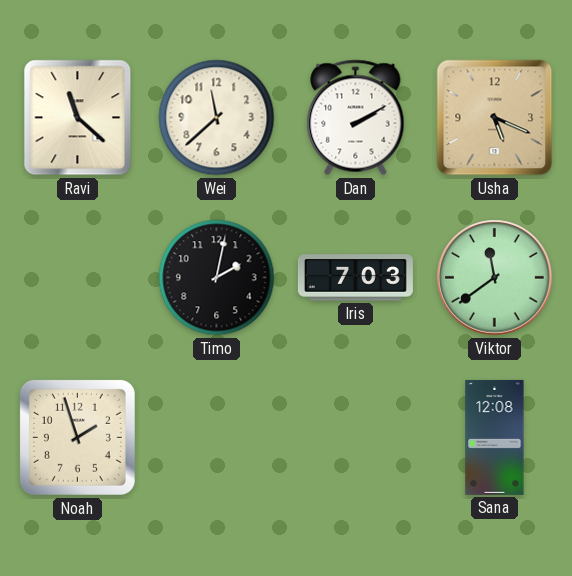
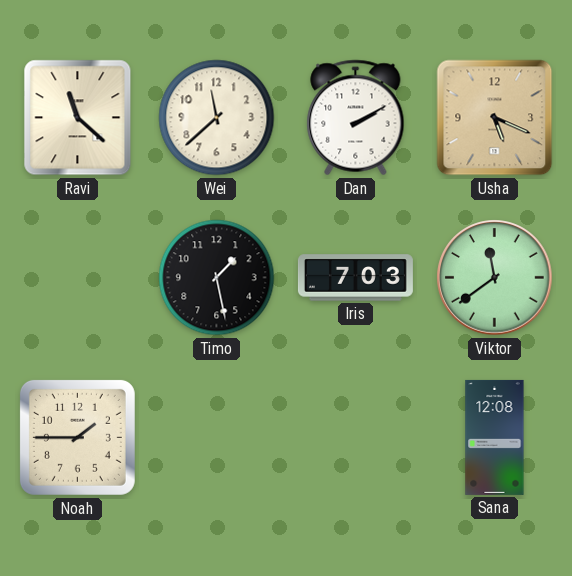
Timo: 2:02 -> 1:28
Noah: 1:57 -> 1:45
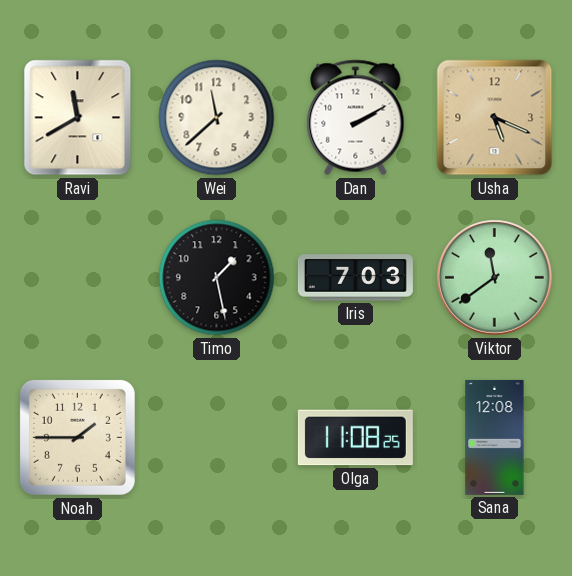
Ravi: 11:22 -> 11:40
Olga: none -> 11:08
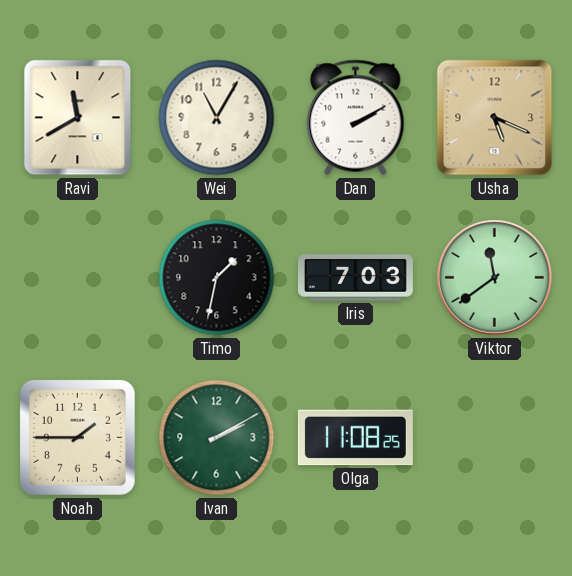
Wei: 11:38 -> 11:05
Timo: 1:28 -> 1:32
Ivan: none -> 2:10
Sana: 12:08 -> none
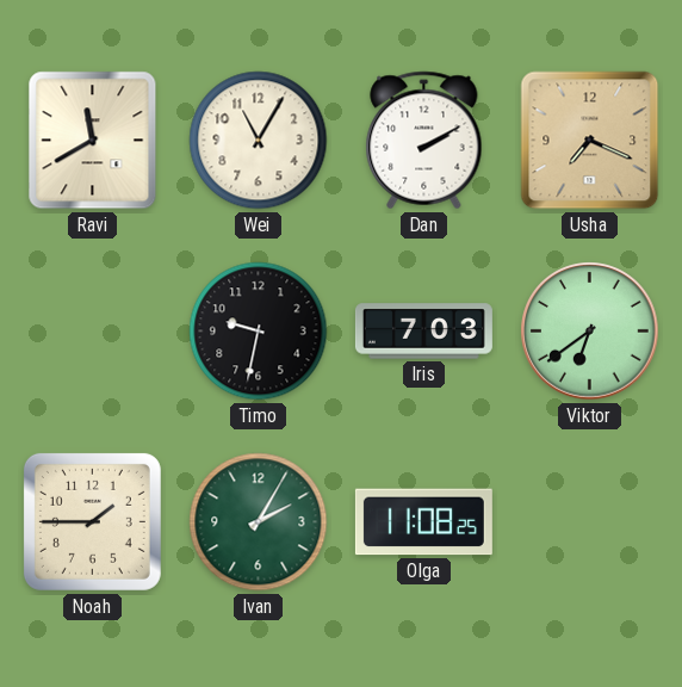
Usha: 5:19 -> 7:19
Timo: 1:32 -> 9:32
Viktor: 11:39 -> 6:39
Ivan: 2:10 -> 2:05
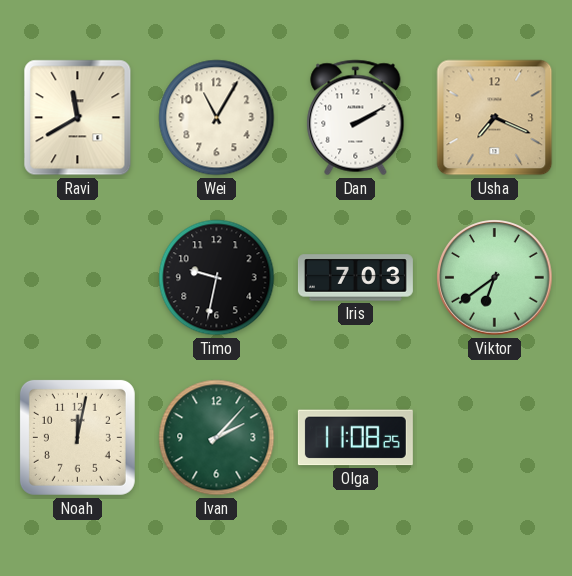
Noah: 1:45 -> 12:02
Ivan: 2:05 -> 2:07
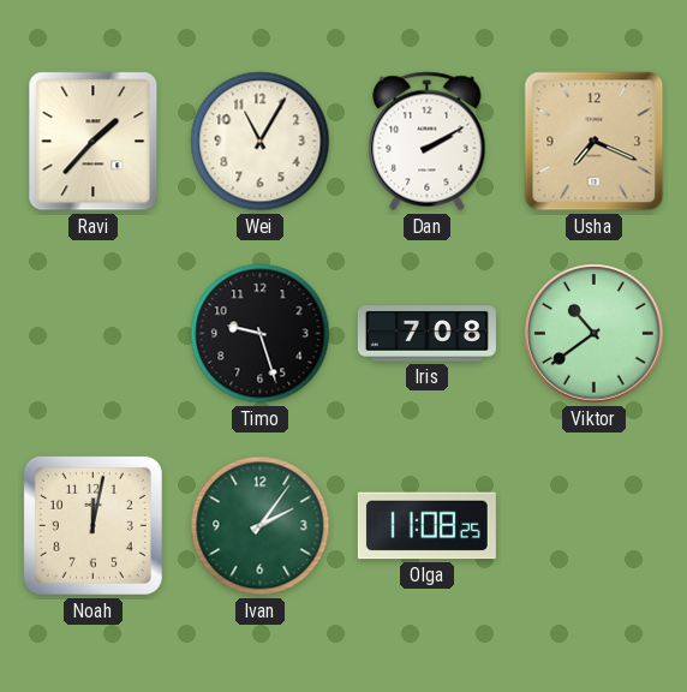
Ravi: 11:40 -> 1:37
Timo: 9:32 -> 9:27
Iris: 7:03 -> 7:08
Viktor: 6:39 -> 10:39
Ivan: 2:07 -> 2:06
